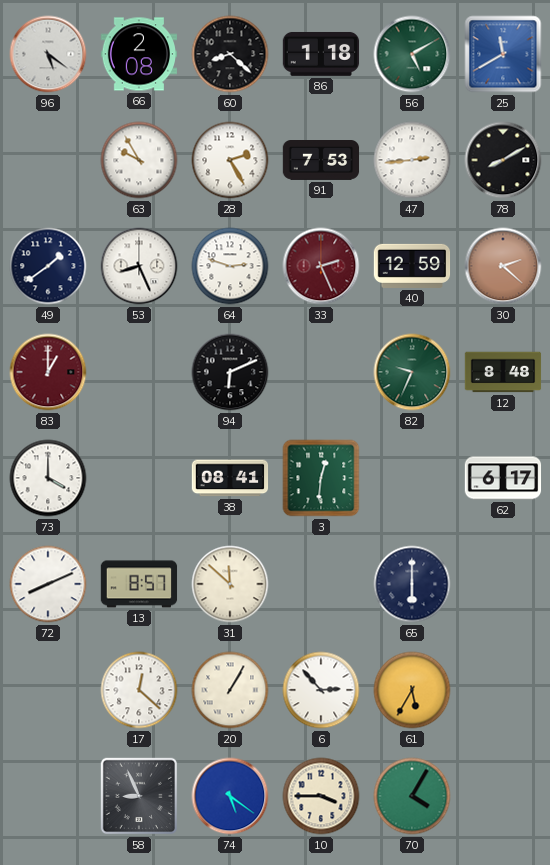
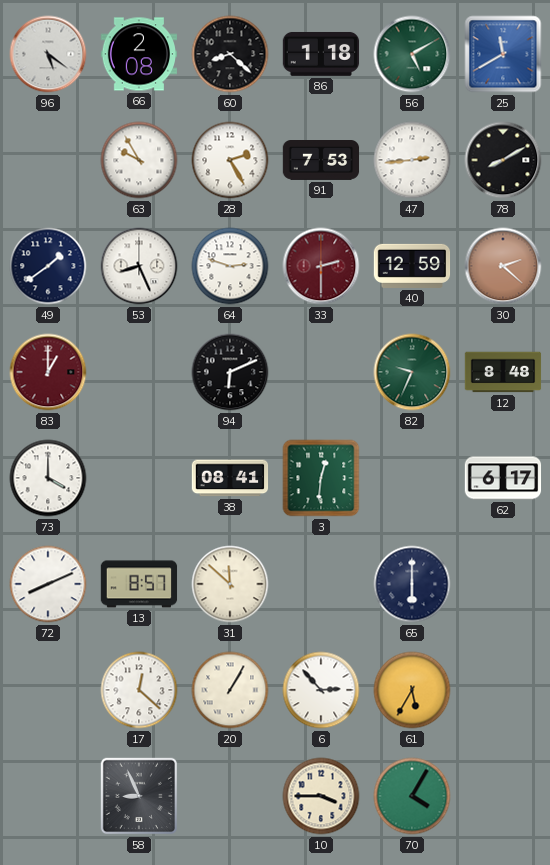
33: 2:26 -> 2:30
74: 5:21 -> none
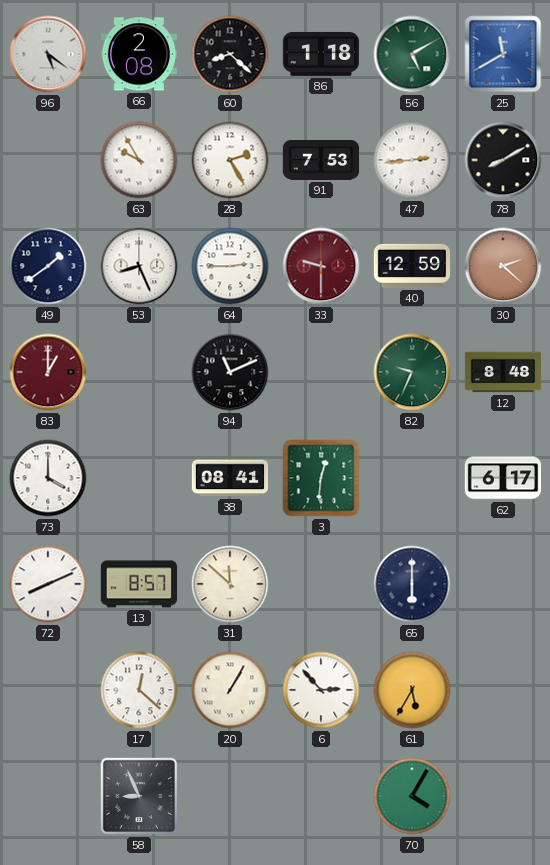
64: 2:48 -> 2:45
33: 2:30 -> 9:30
94: 6:11 -> 11:11
10: 3:45 -> none
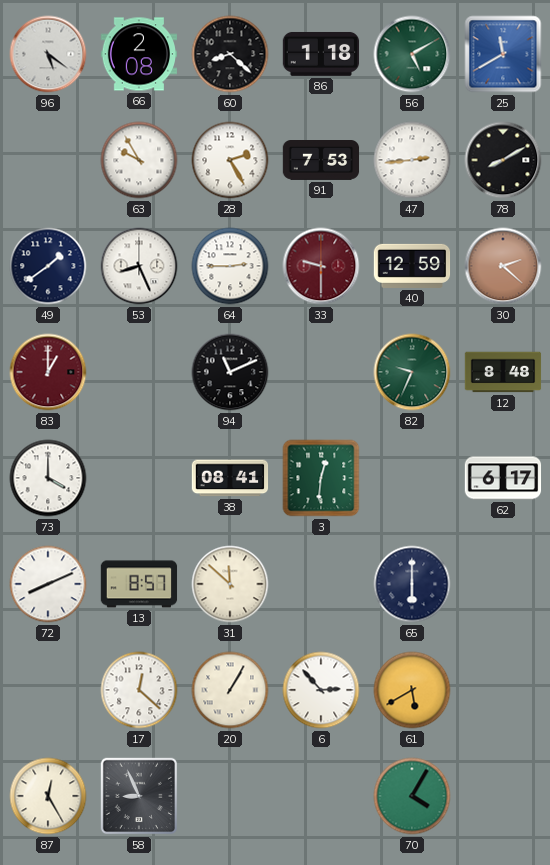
61: 5:35 -> 5:40
87: none -> 12:25
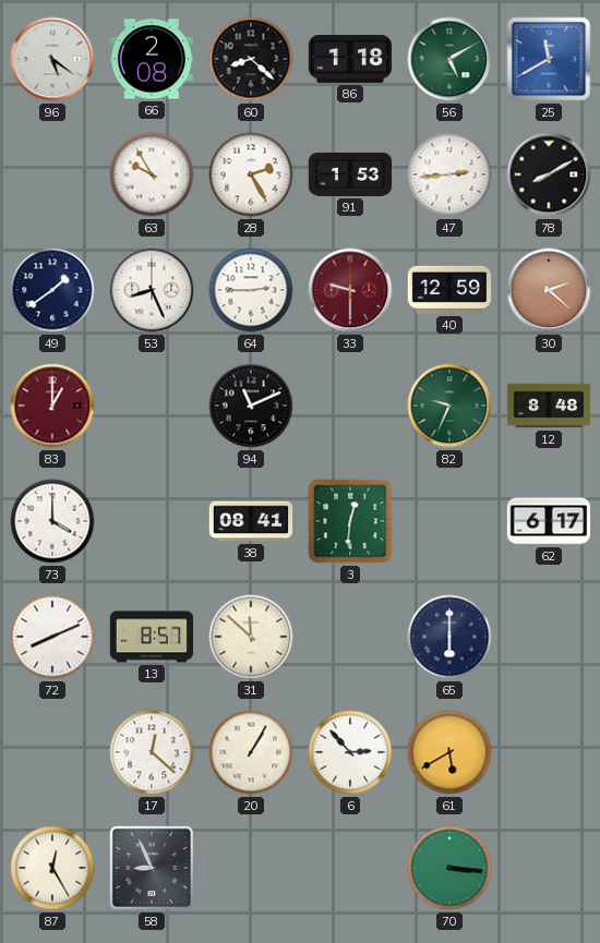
91: 7:53 -> 1:53
70: 4:05 -> 3:16
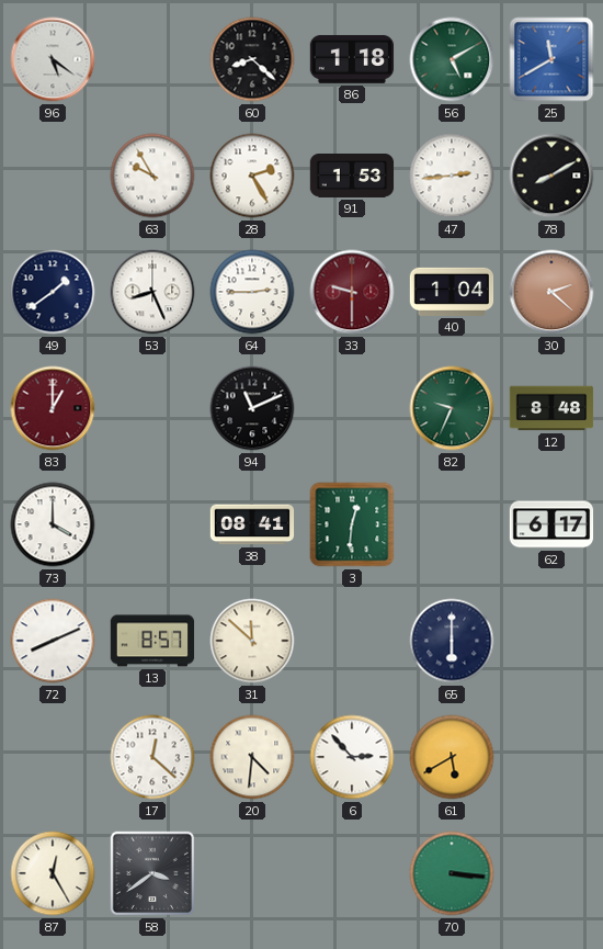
66: 2:08 -> none
40: 12:59 -> 1:04
20: 1:05 -> 4:31
58: 8:56 -> 3:39
